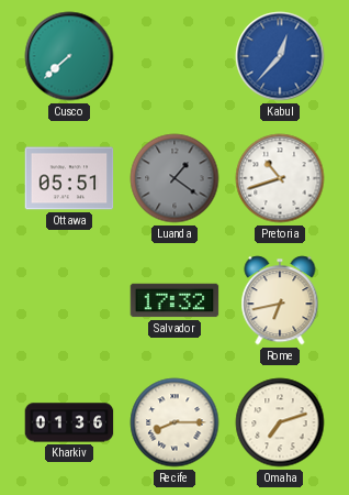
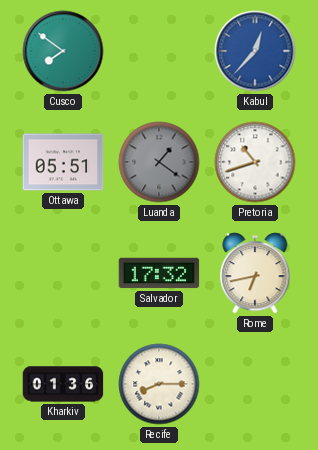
Cusco: 7:38 -> 7:51
Omaha: 7:12 -> none
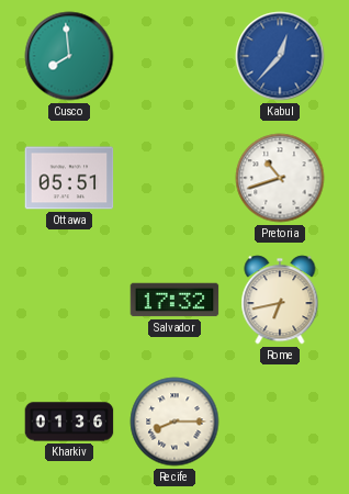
Cusco: 7:51 -> 7:59
Luanda: 1:21 -> none
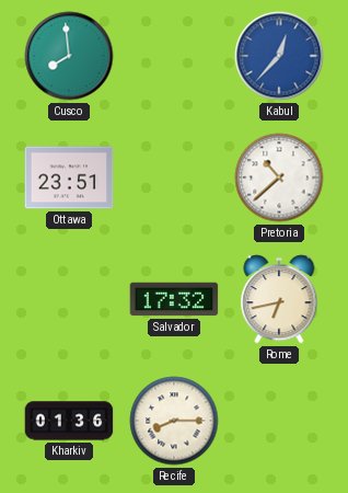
Ottawa: 05:51 -> 23:51
Pretoria: 10:42 -> 10:38
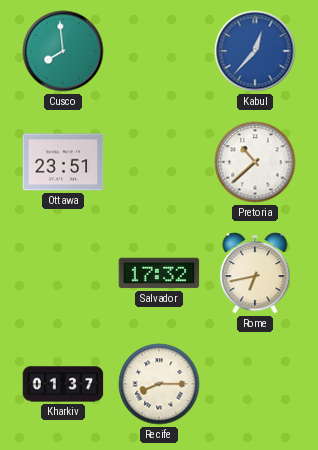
Kharkiv: 01:36 -> 01:37
